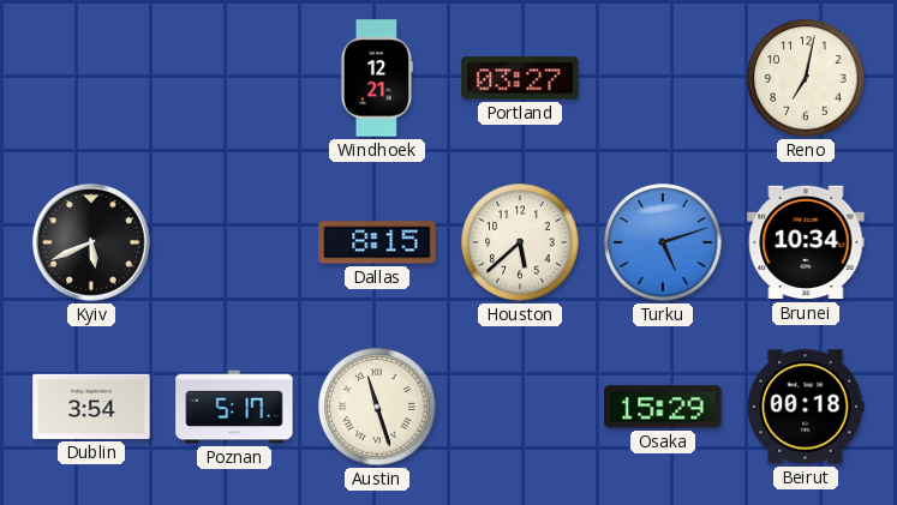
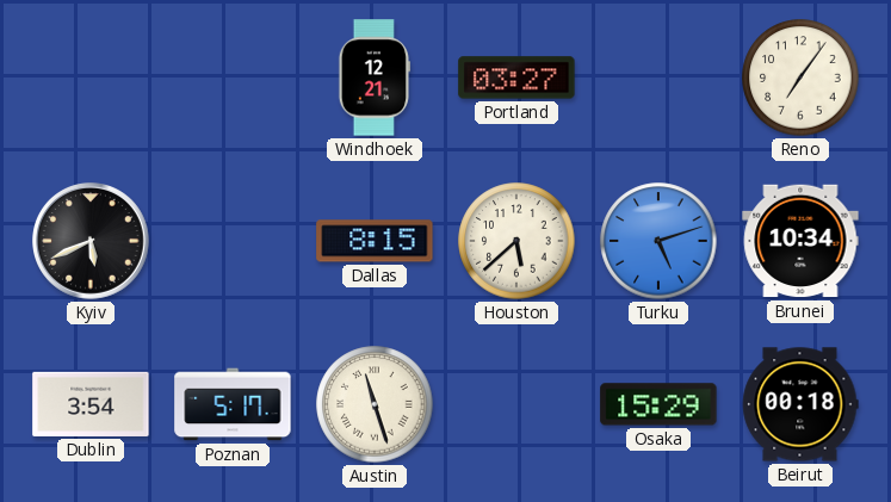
Reno: 7:02 -> 7:06
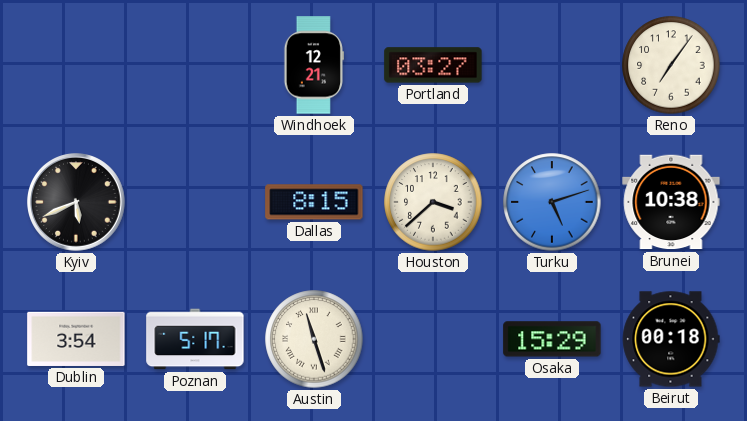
Houston: 5:38 -> 3:38
Brunei: 10:34 -> 10:38
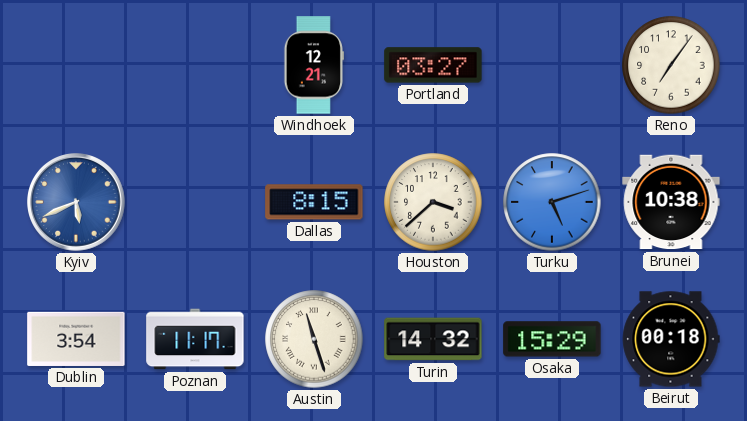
Kyiv dial: black -> blue
Poznan: 5:17 -> 11:17
Turin: none -> 14:32
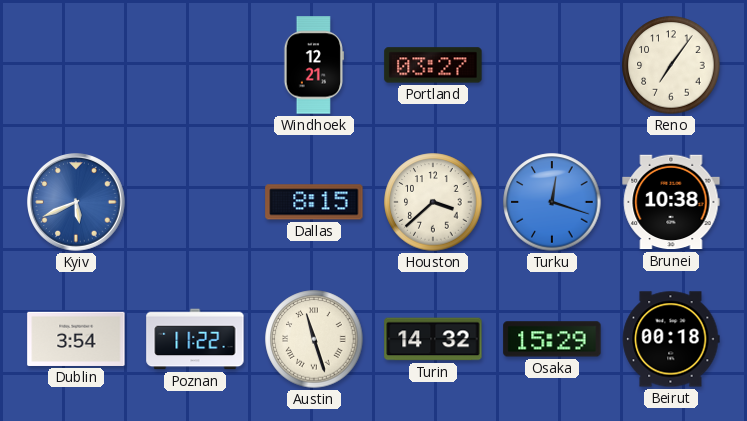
Turku: 5:12 -> 12:18
Poznan: 11:17 -> 11:22
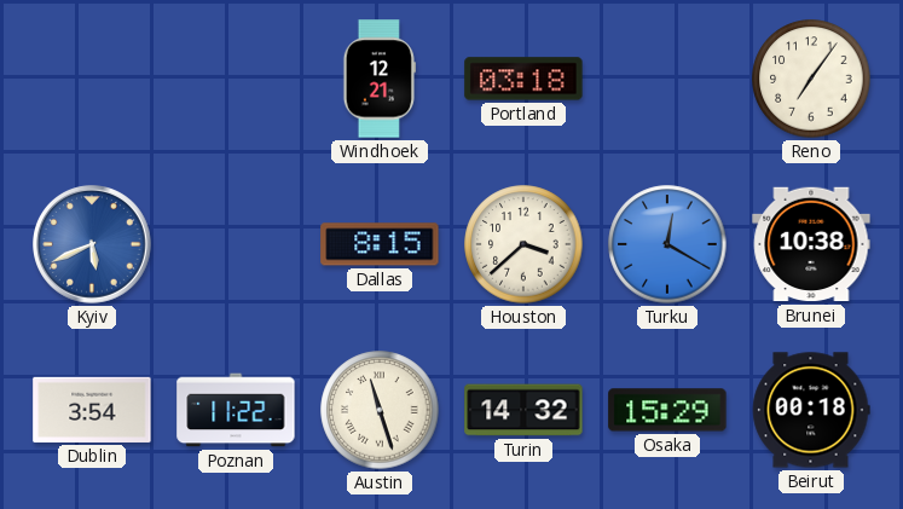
Portland: 03:27 -> 03:18
Turku: 12:18 -> 12:20
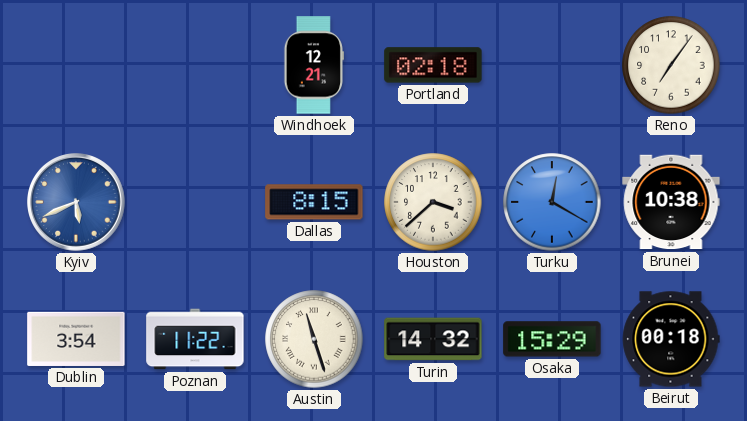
Portland: 03:18 -> 02:18
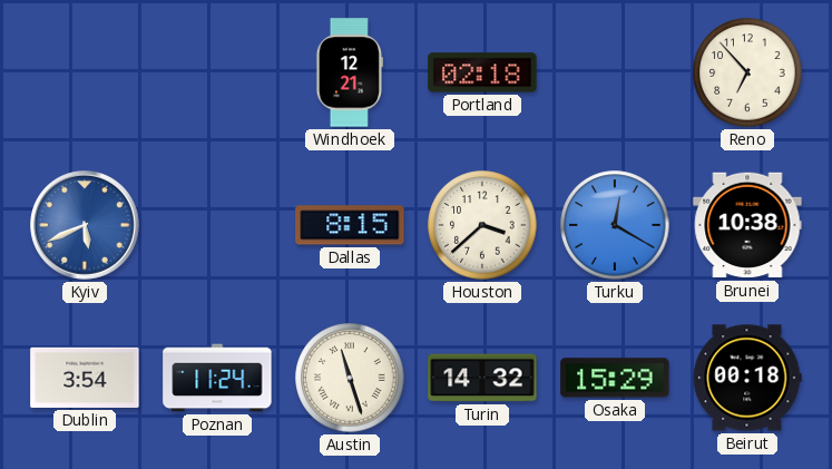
Reno: 7:06 -> 6:53
Poznan: 11:22 -> 11:24
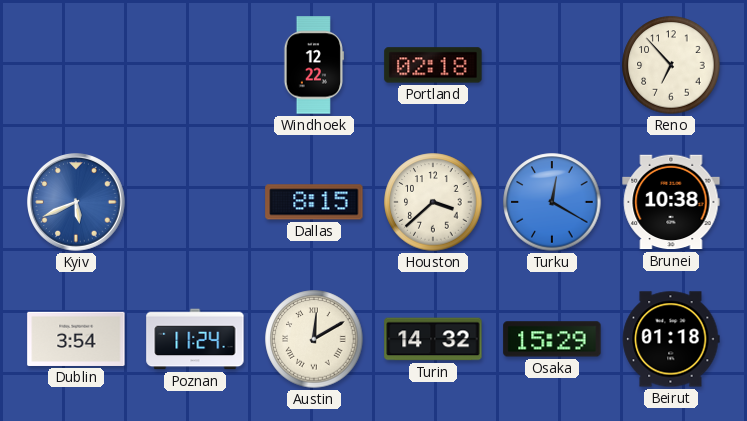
Windhoek: 12:21 -> 12:22
Austin: 11:27 -> 12:10
Beirut: 00:18 -> 01:18
